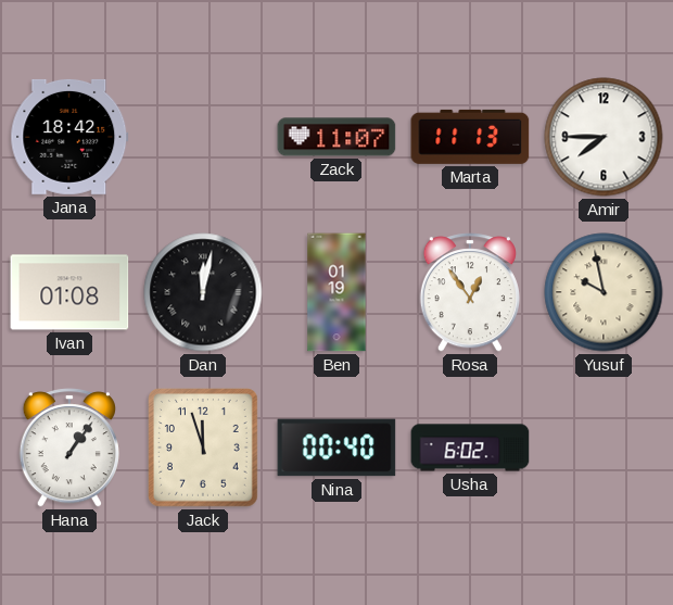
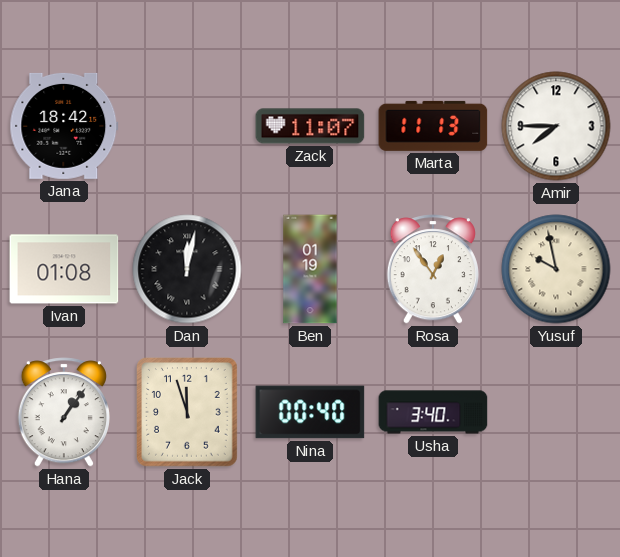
Usha: 6:02 -> 3:40
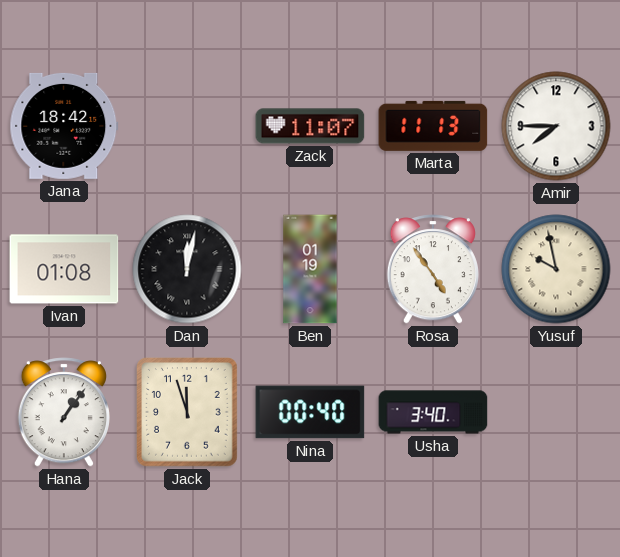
Rosa: 12:54 -> 4:54
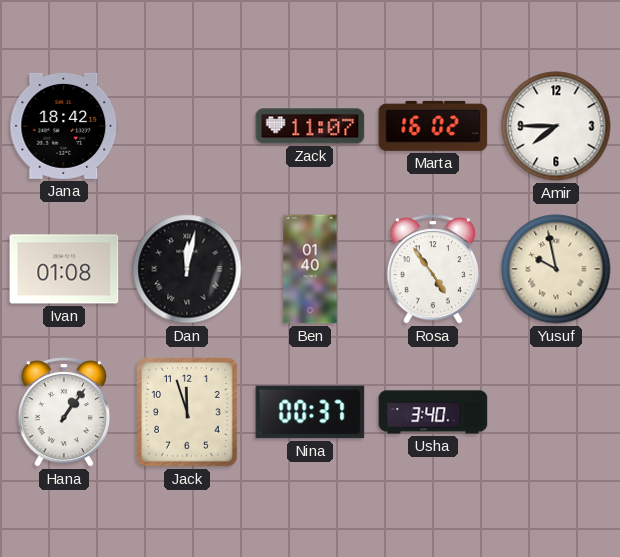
Marta: 11:13 -> 16:02
Ben: 01:19 -> 01:40
Nina: 00:40 -> 00:37
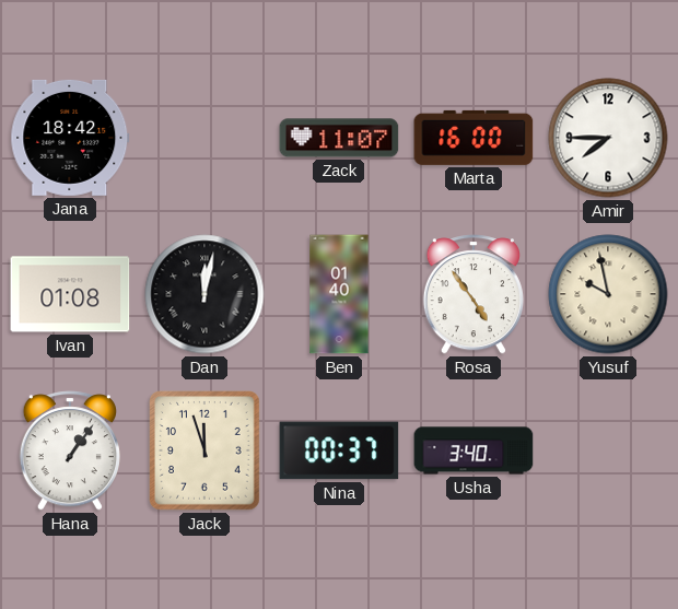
Marta: 16:02 -> 16:00
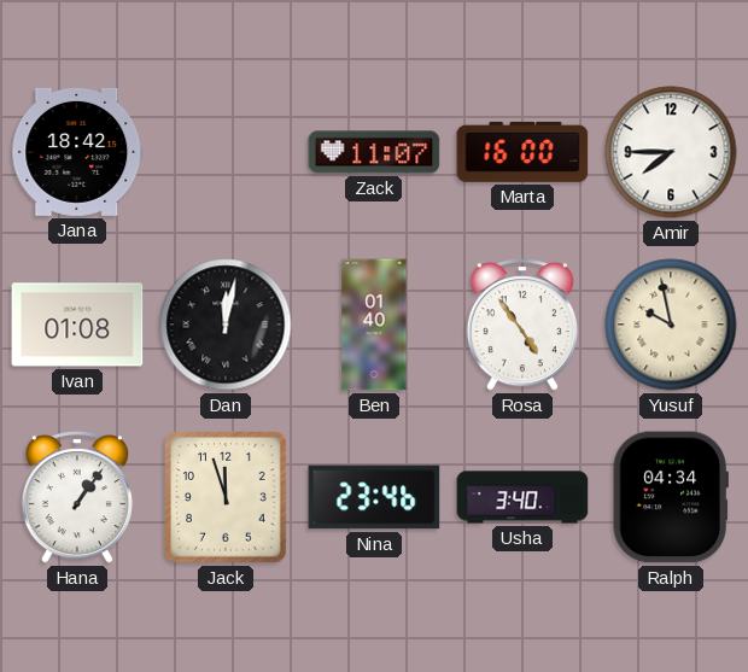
Nina: 00:37 -> 23:46
Ralph: none -> 04:34
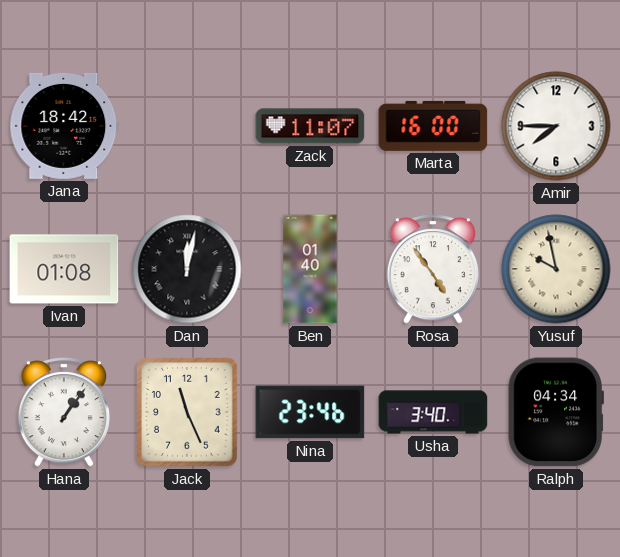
Jack: 11:57 -> 11:26
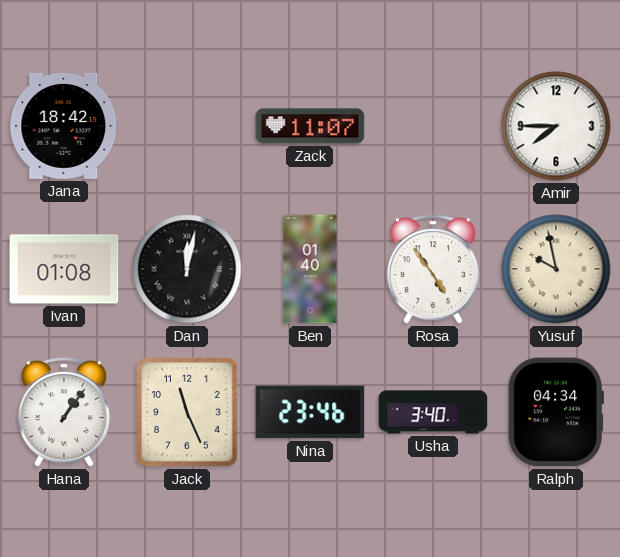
Marta: 16:00 -> none
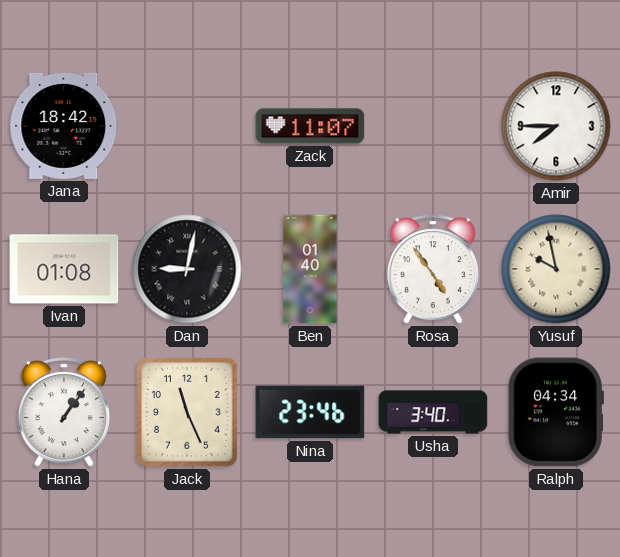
Dan: 12:02 -> 9:02
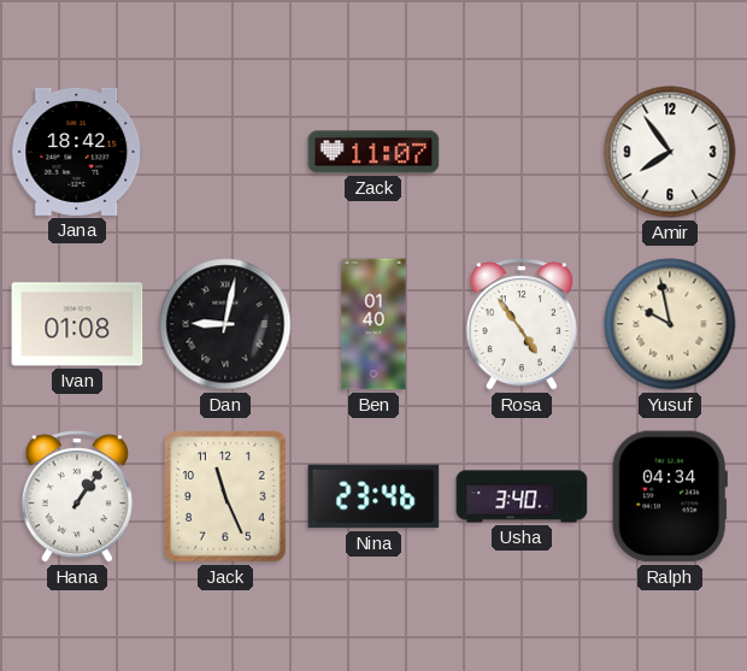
Amir: 7:45 -> 7:54
